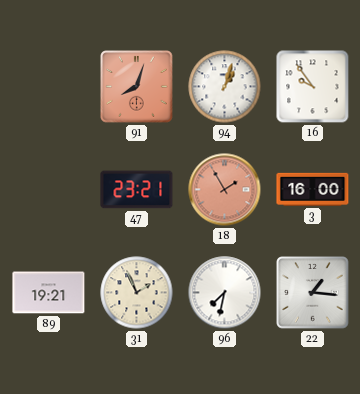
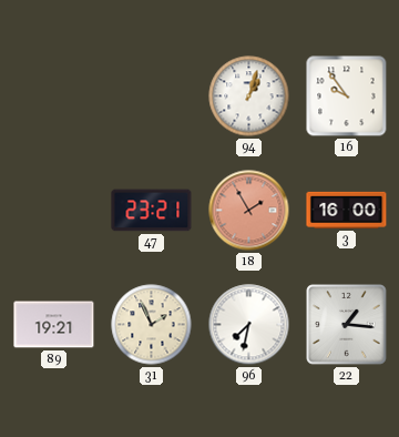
91: 8:03 -> none
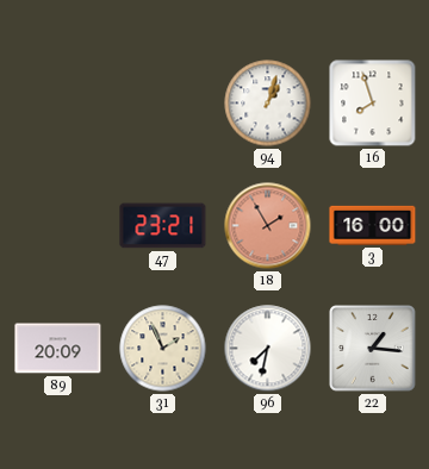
16: 9:54 -> 7:57
89: 19:21 -> 20:09
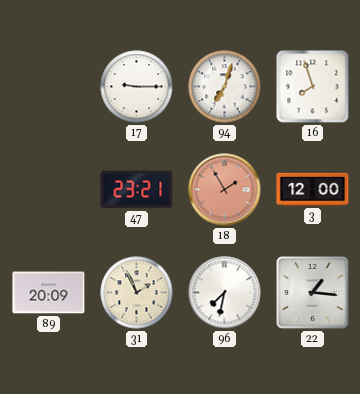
17: none -> 9:15
94: 1:03 -> 7:03
3: 16:00 -> 12:00
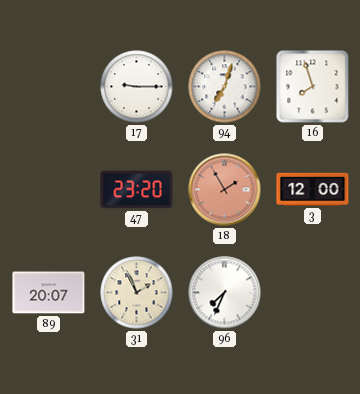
47: 23:21 -> 23:20
89: 20:09 -> 20:07
96: 7:32 -> 7:34
22: 1:16 -> none
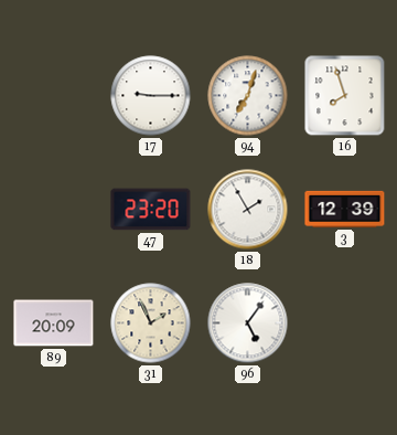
18 dial: salmon -> white
3: 12:00 -> 12:39
89: 20:07 -> 20:09
96: 7:34 -> 5:06
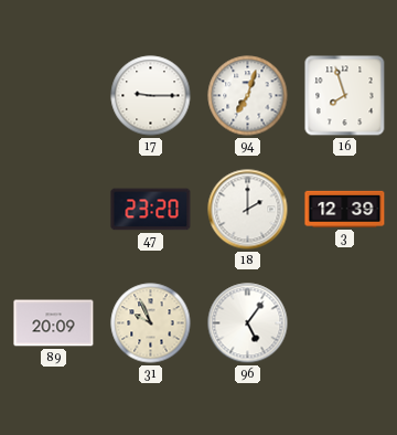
18: 1:55 -> 2:00
31: 1:56 -> 9:56
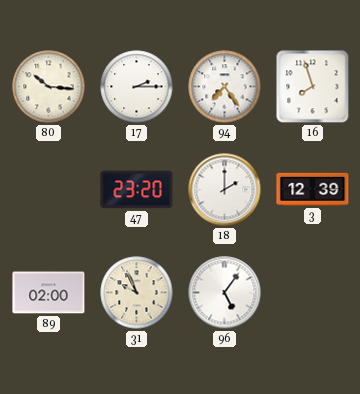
80: none -> 10:16
17: 9:15 -> 2:15
94: 7:03 -> 7:24
89: 20:09 -> 02:00
